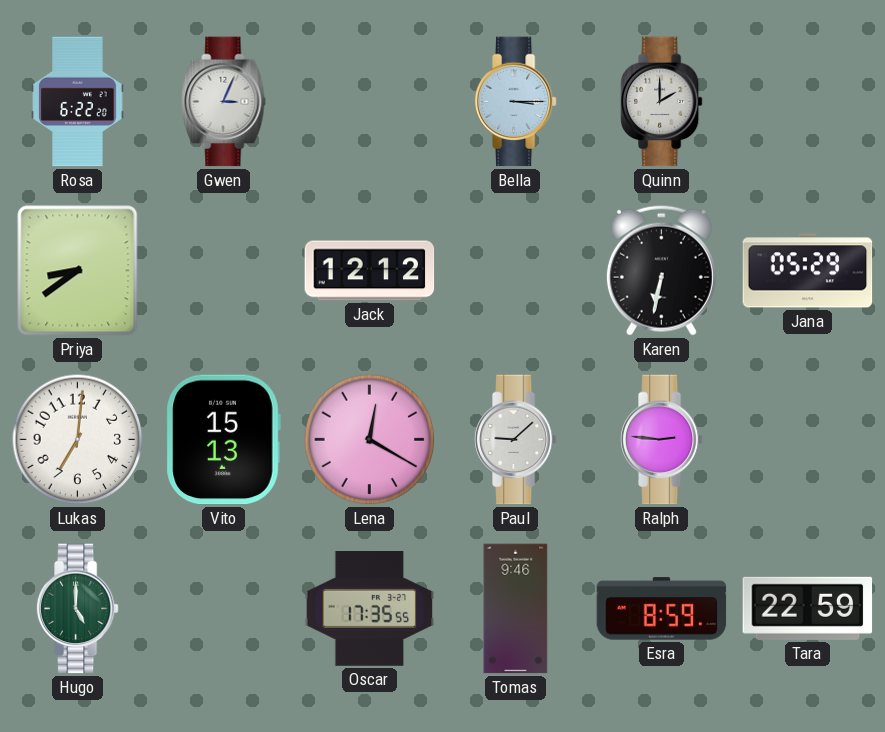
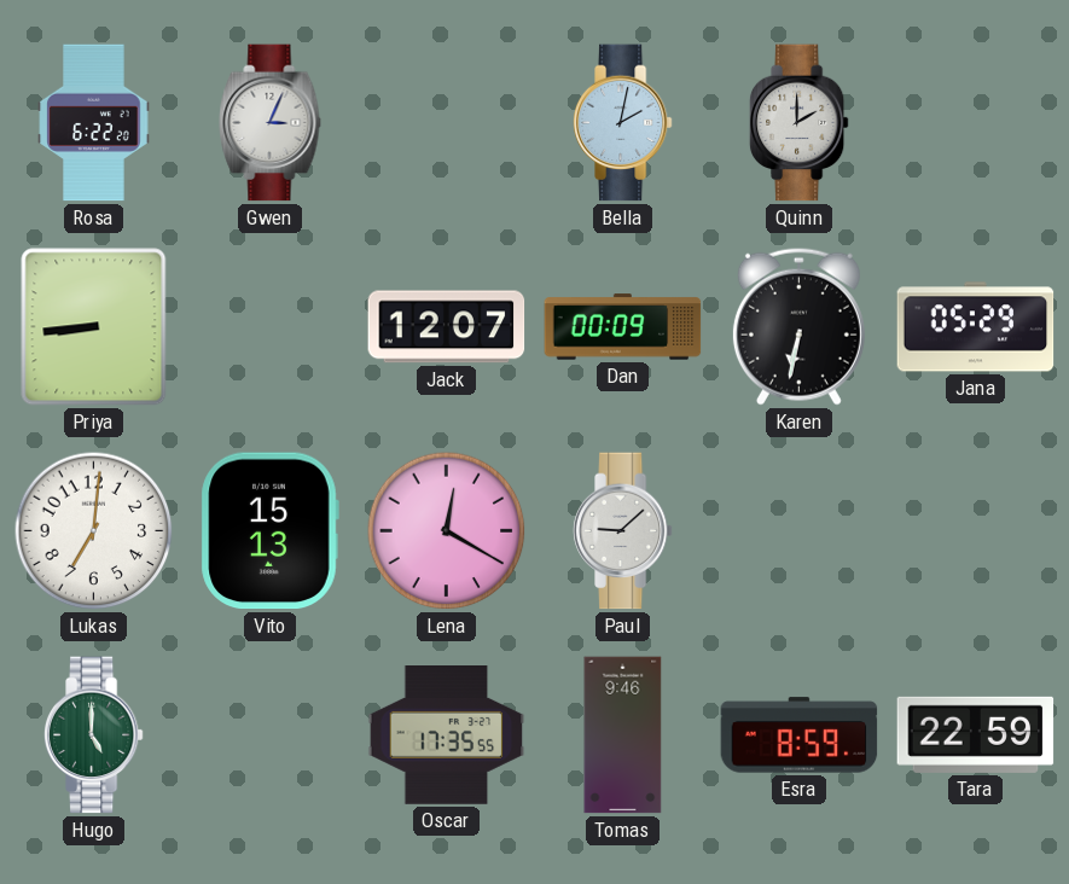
Bella: 3:15 -> 2:02
Priya: 8:39 -> 8:44
Jack: 12:12 -> 12:07
Dan: none -> 00:09
Ralph: 2:46 -> none
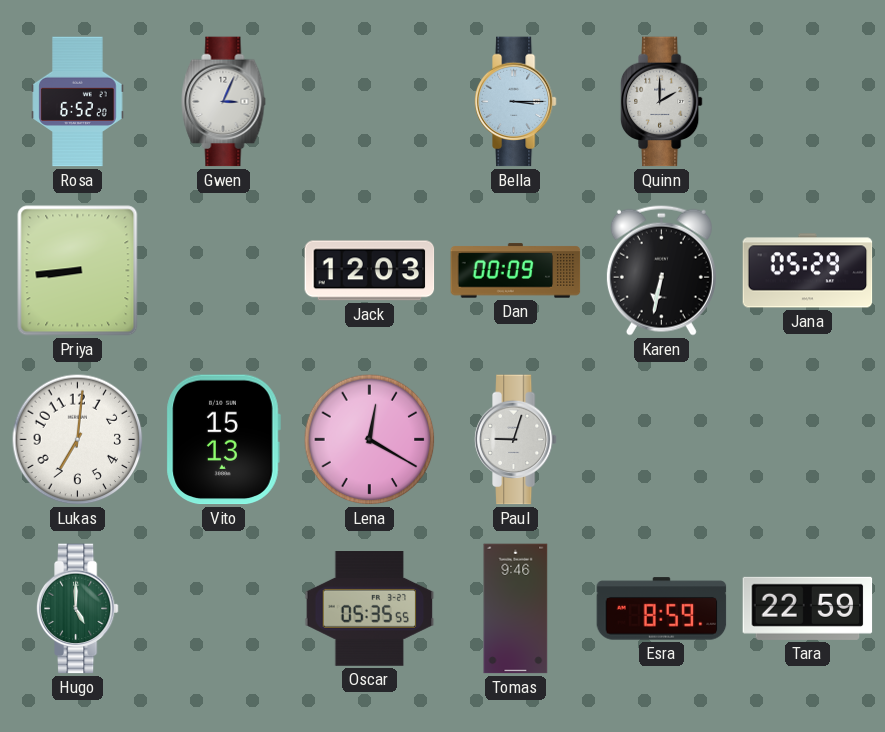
Rosa: 6:22 -> 6:52
Bella: 2:02 -> 3:15
Jack: 12:07 -> 12:03
Paul: 9:08 -> 9:03
Oscar: 17:35 -> 05:35
